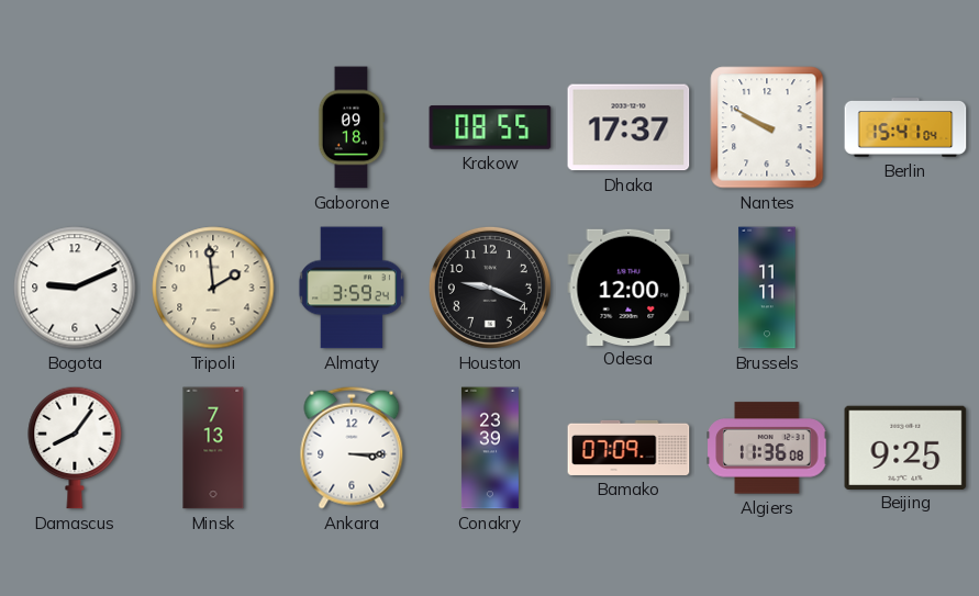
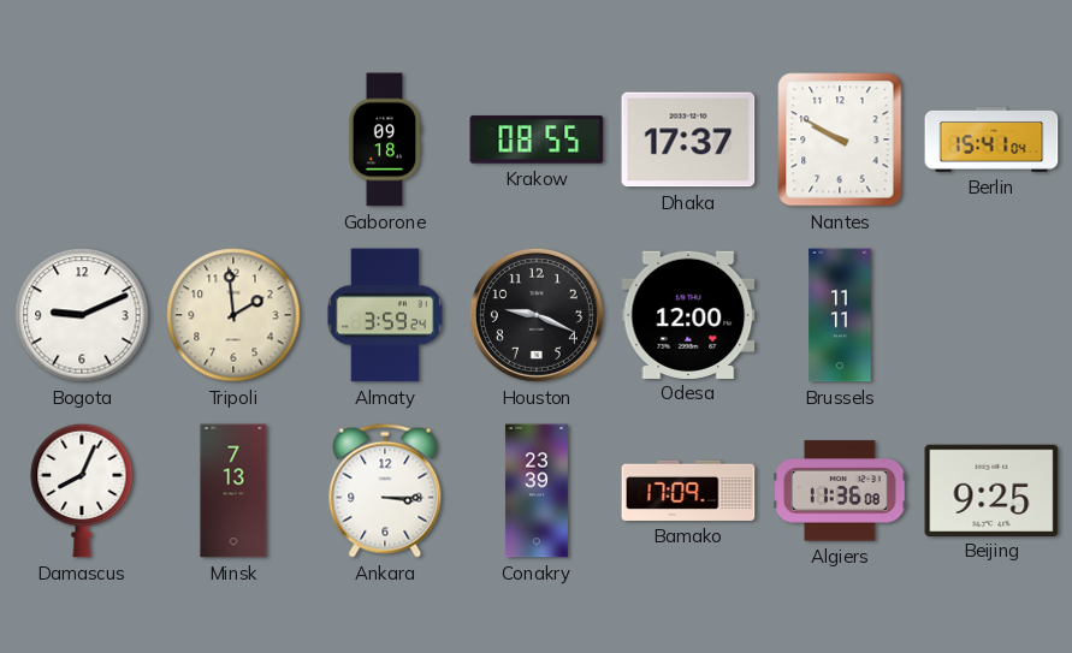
Damascus: 8:06 -> 8:04
Bamako: 07:09 -> 17:09
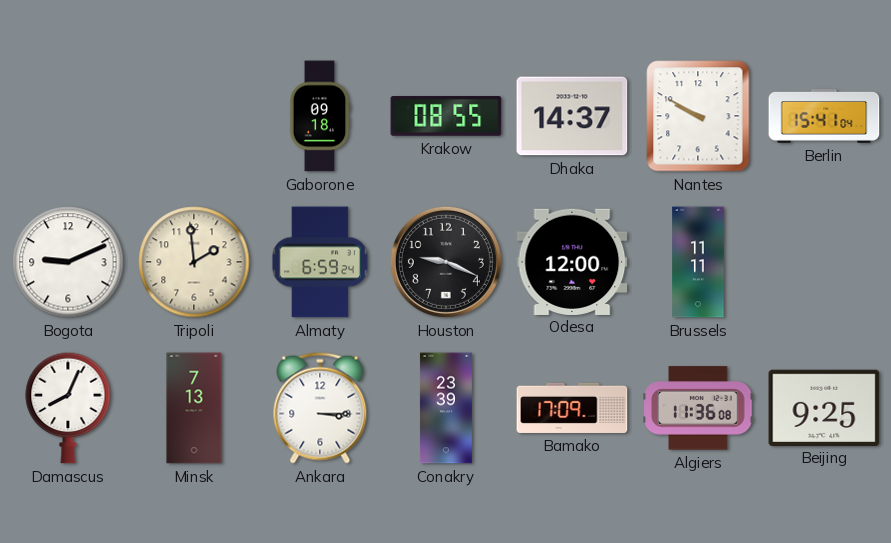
Dhaka: 17:37 -> 14:37
Almaty: 3:59 -> 6:59
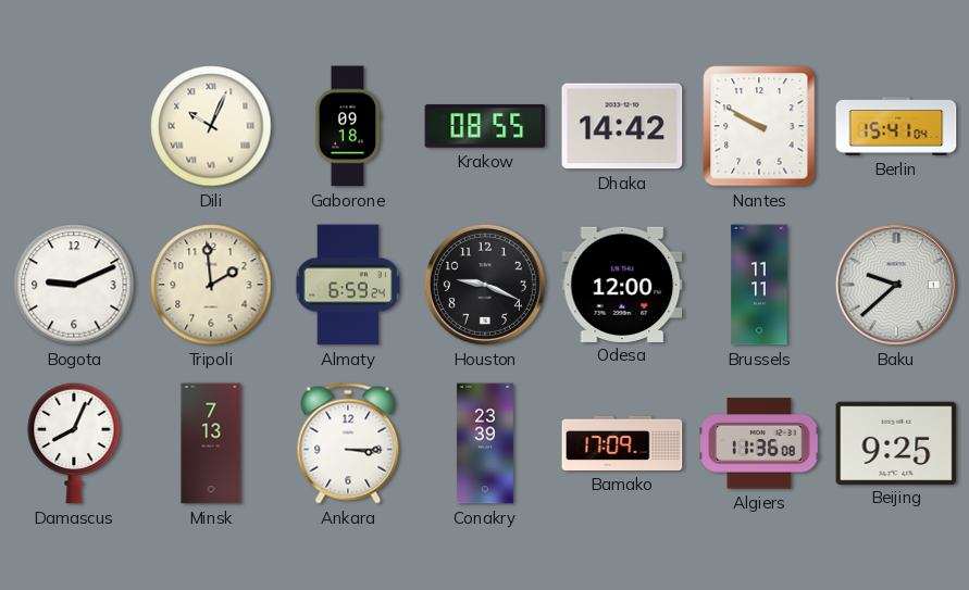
Dili: none -> 10:04
Dhaka: 14:37 -> 14:42
Baku: none -> 9:38
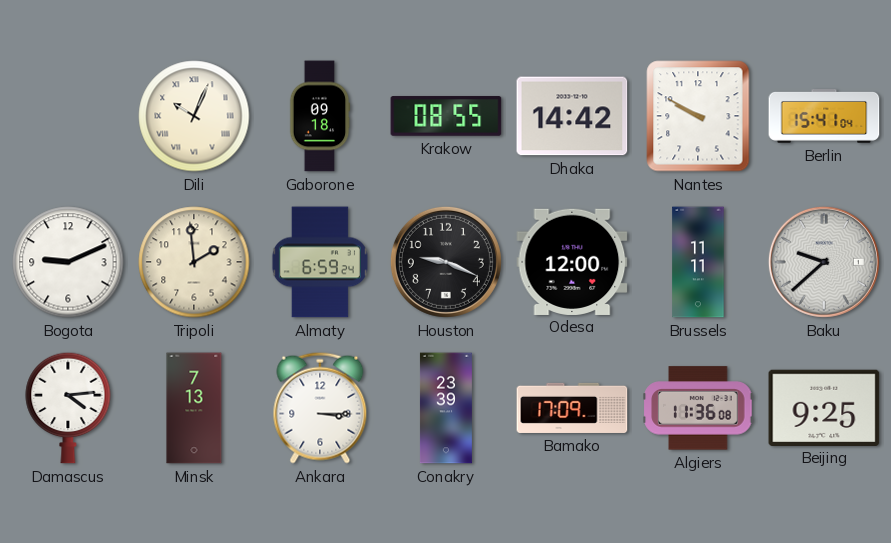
Damascus: 8:04 -> 4:14
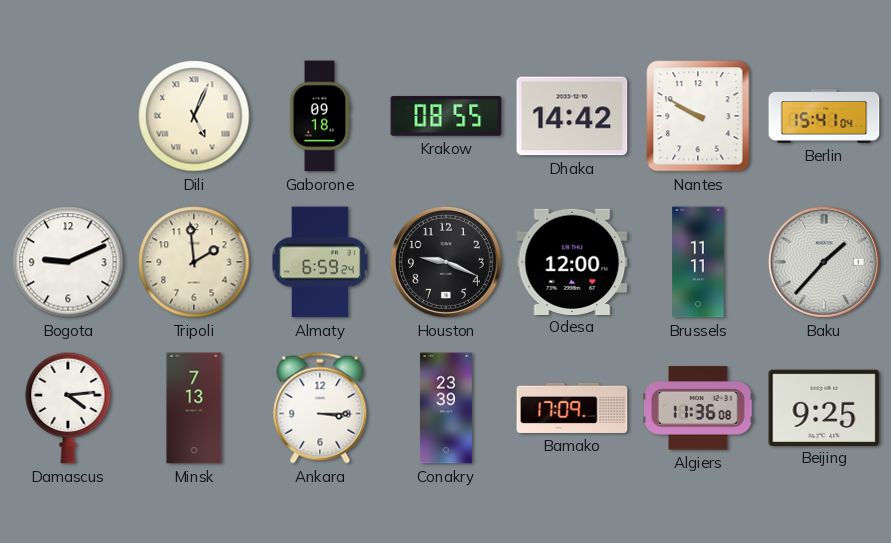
Dili: 10:04 -> 5:04
Baku: 9:38 -> 1:37
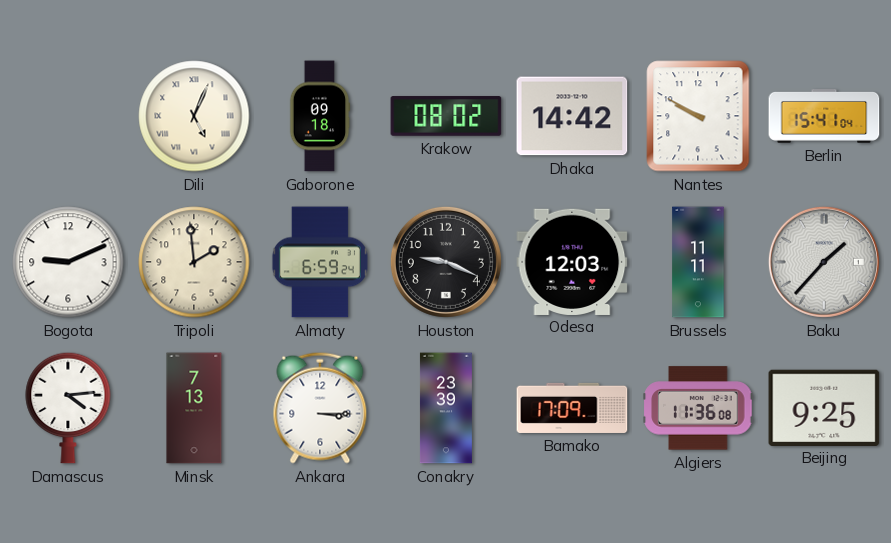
Krakow: 08:55 -> 08:02
Odesa: 12:00 -> 12:03
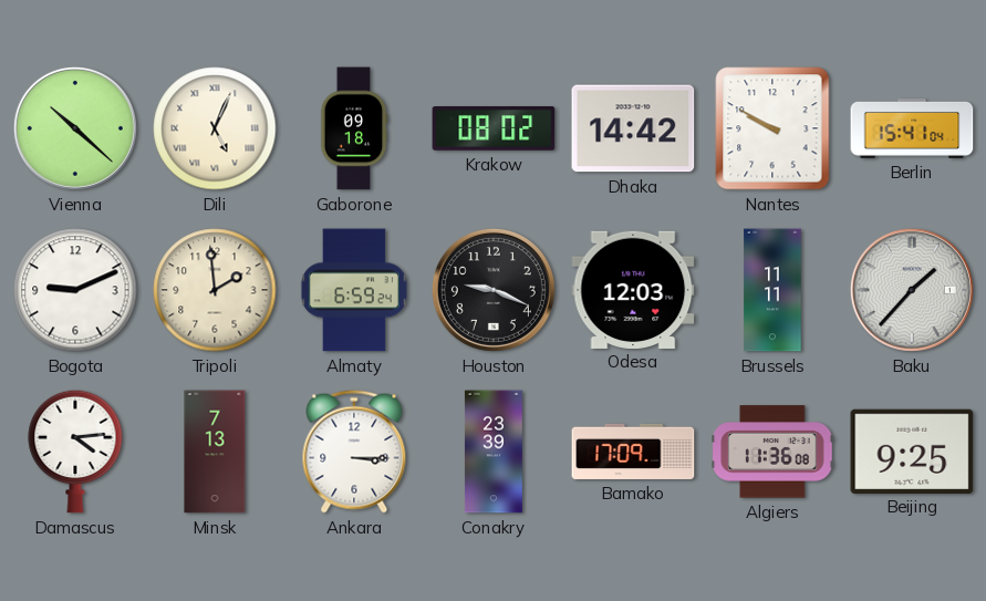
Vienna: none -> 10:22
